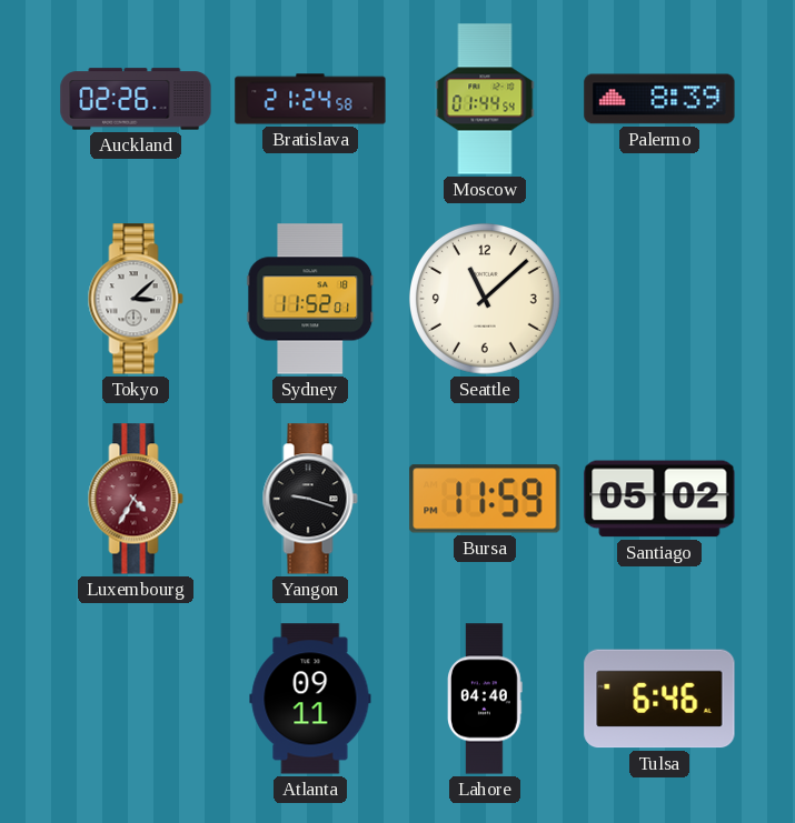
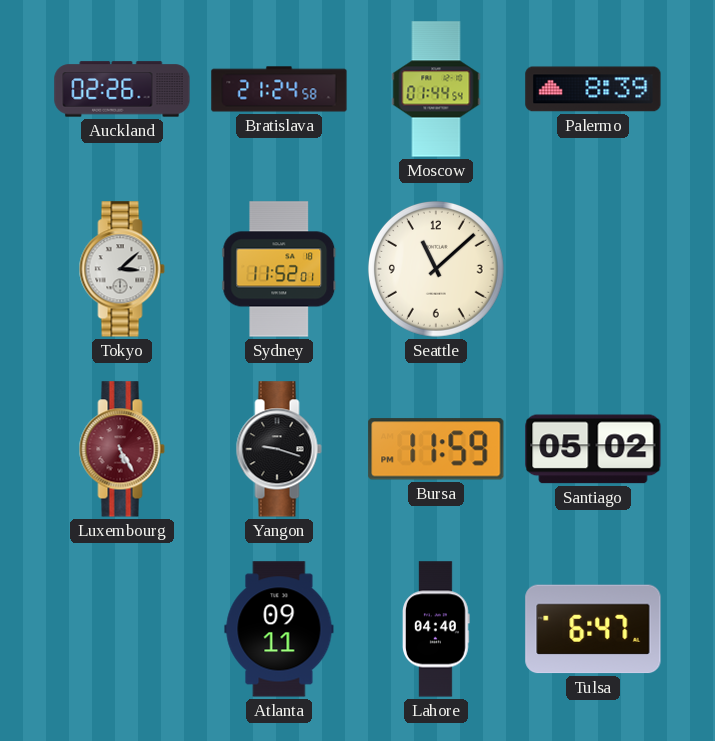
Luxembourg: 4:35 -> 5:25
Tulsa: 6:46 -> 6:47
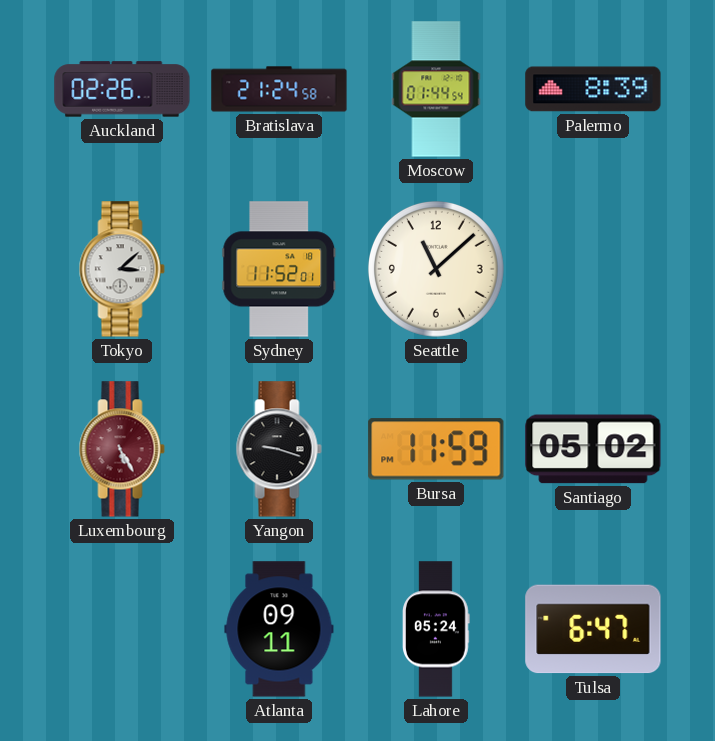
Lahore: 04:40 -> 05:24
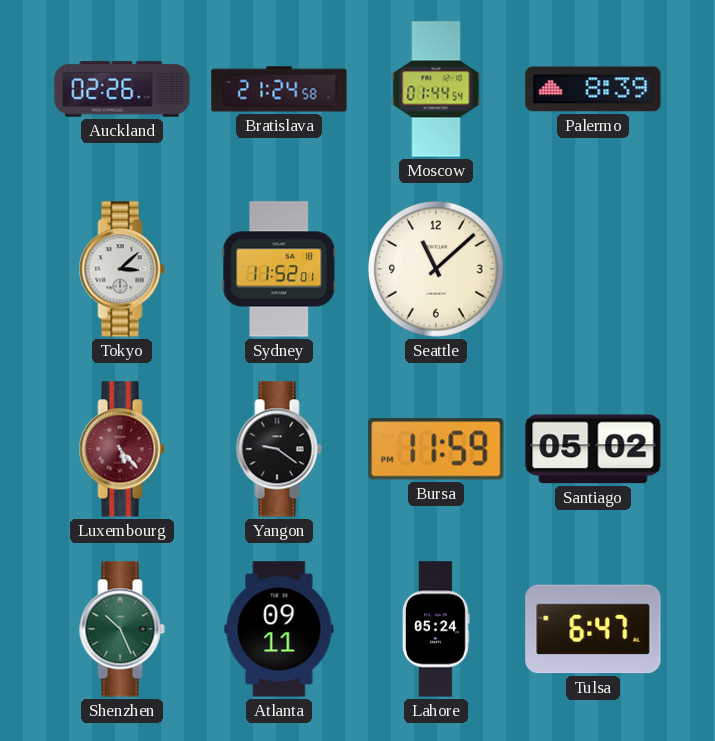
Luxembourg: 5:25 -> 5:23
Yangon: 9:18 -> 9:21
Shenzhen: none -> 10:26
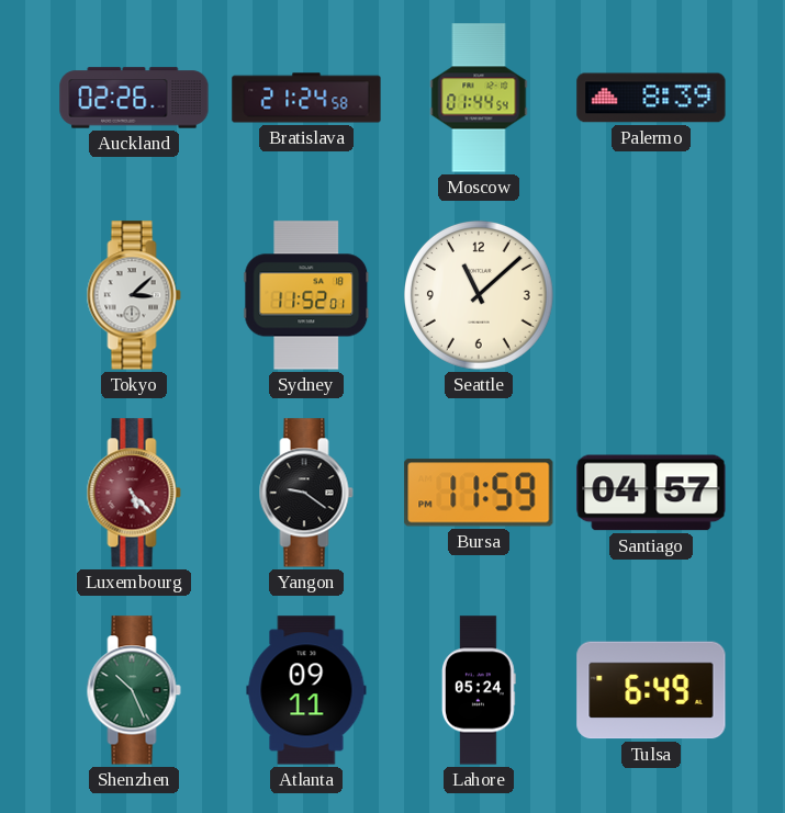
Santiago: 05:02 -> 04:57
Tulsa: 6:47 -> 6:49
